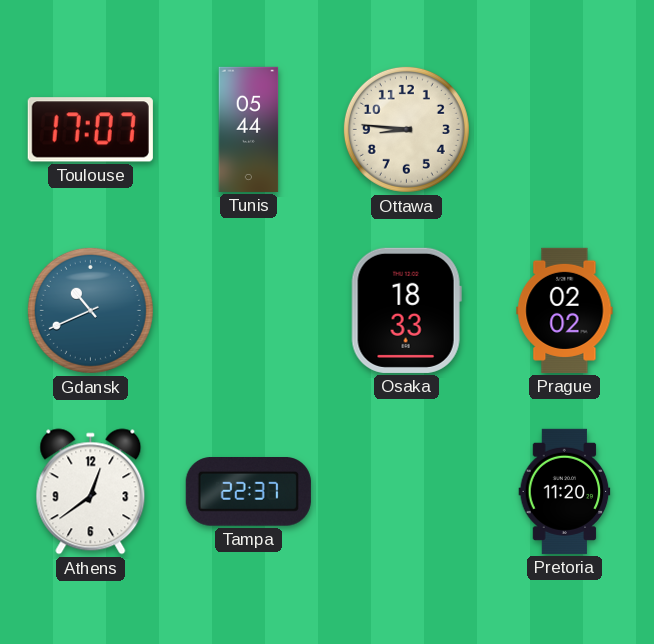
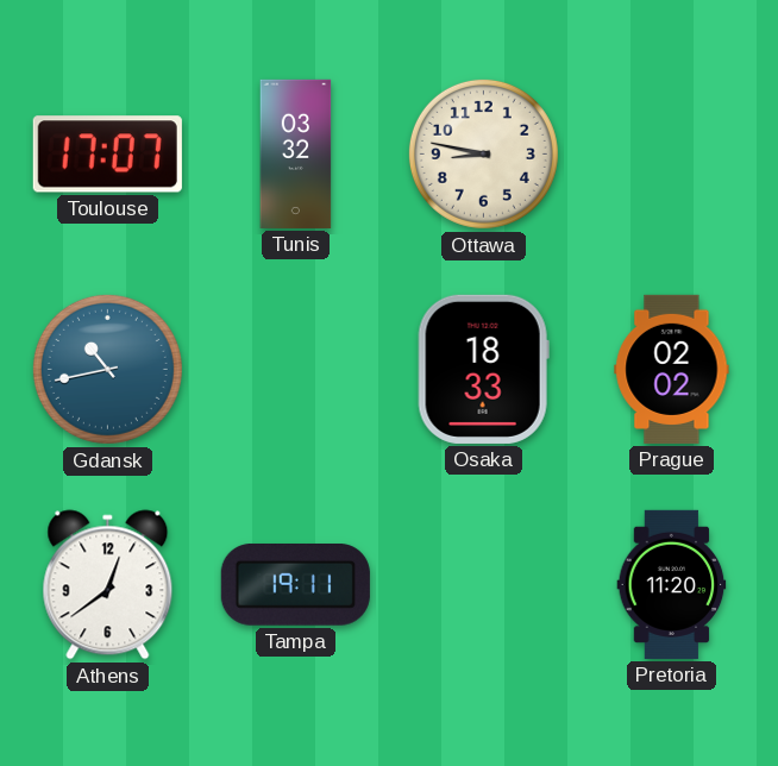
Tunis: 05:44 -> 03:32
Ottawa: 8:46 -> 8:47
Gdansk: 10:41 -> 10:43
Tampa: 22:37 -> 19:11
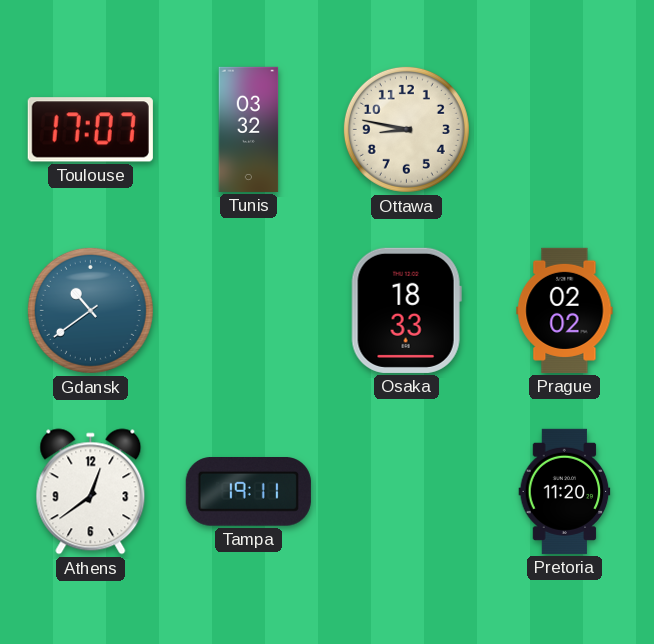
Gdansk: 10:43 -> 10:39
